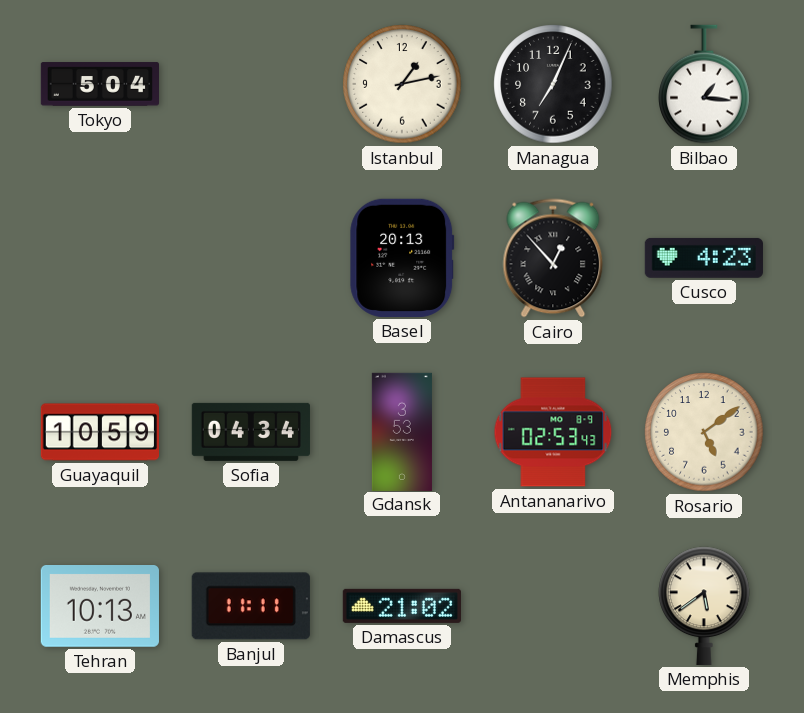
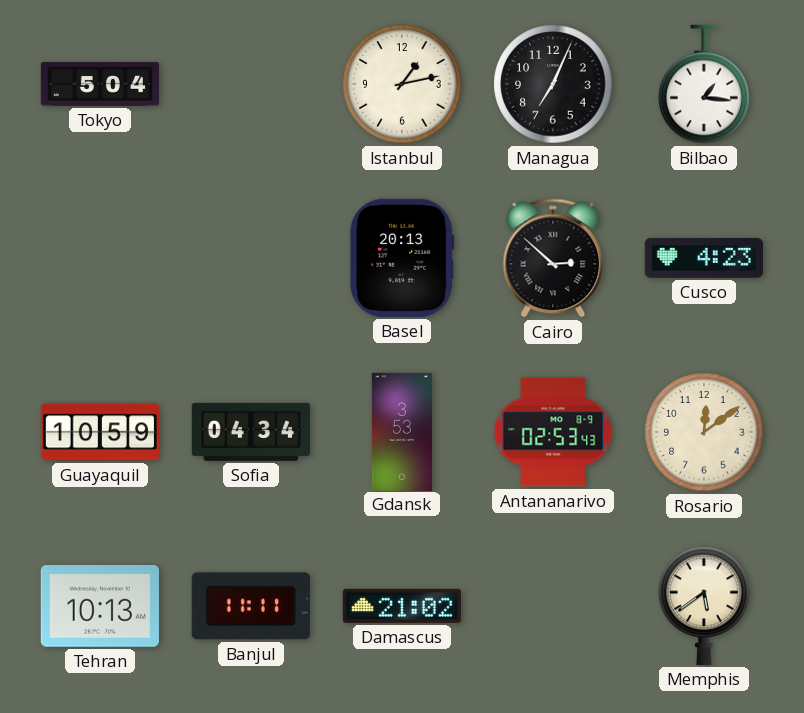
Cairo: 12:53 -> 2:52
Rosario: 5:09 -> 12:09
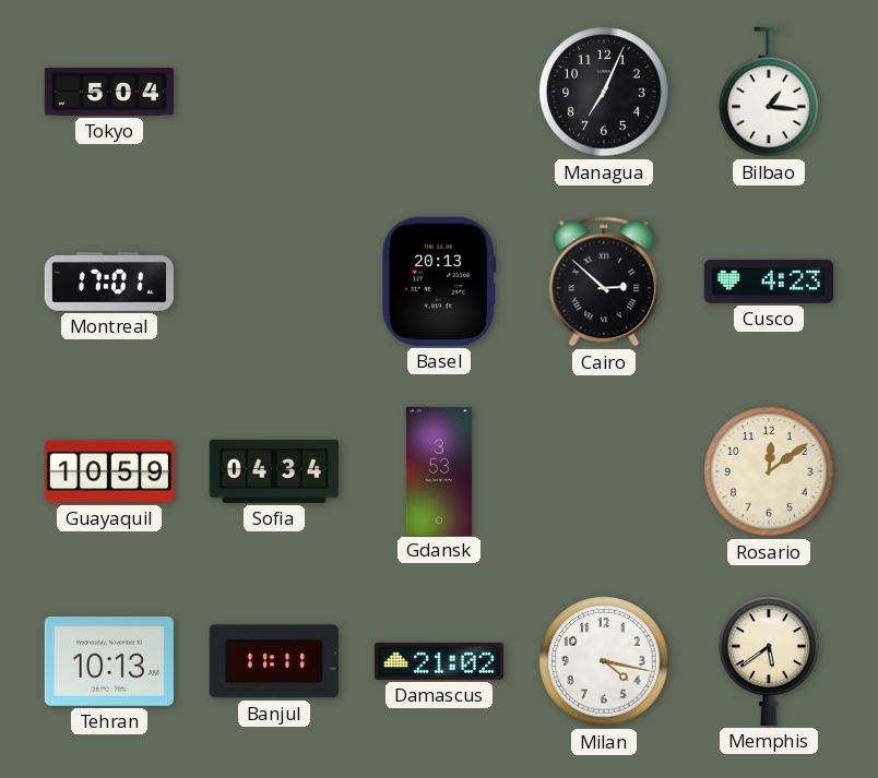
Istanbul: 1:13 -> none
Montreal: none -> 17:01
Antananarivo: 02:53 -> none
Milan: none -> 4:17
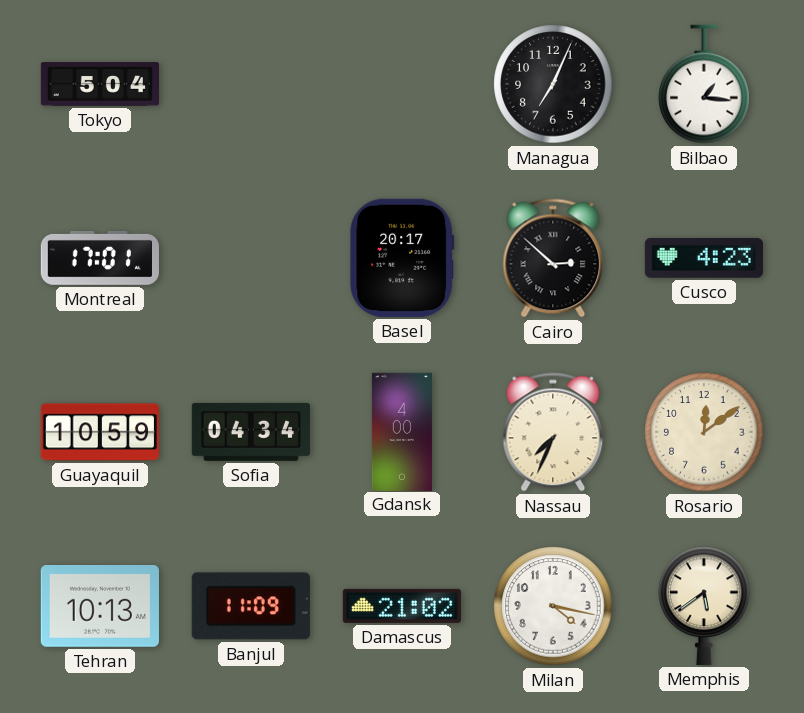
Basel: 20:13 -> 20:17
Gdansk: 3:53 -> 4:00
Nassau: none -> 7:34
Banjul: 11:11 -> 11:09
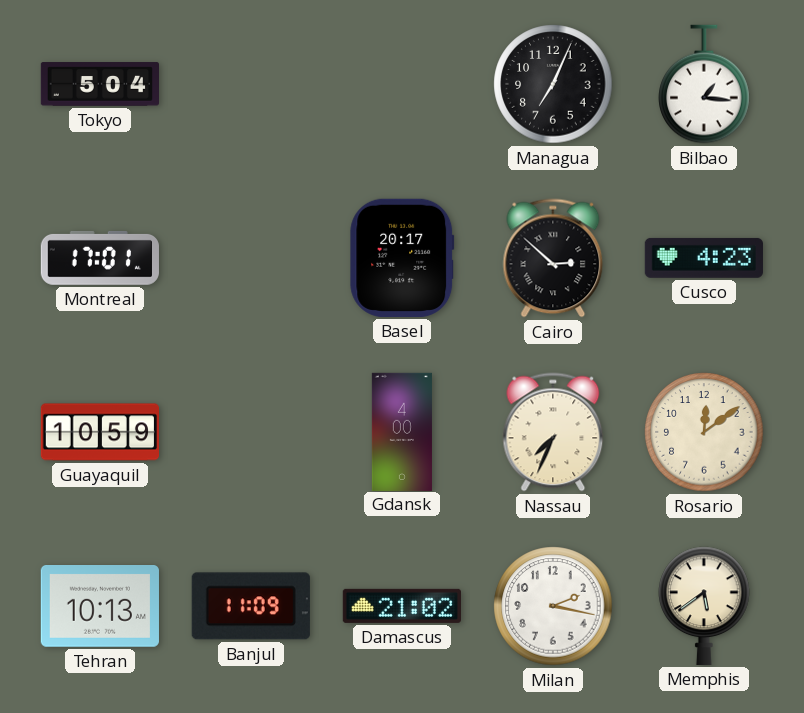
Sofia: 04:34 -> none
Milan: 4:17 -> 2:17
